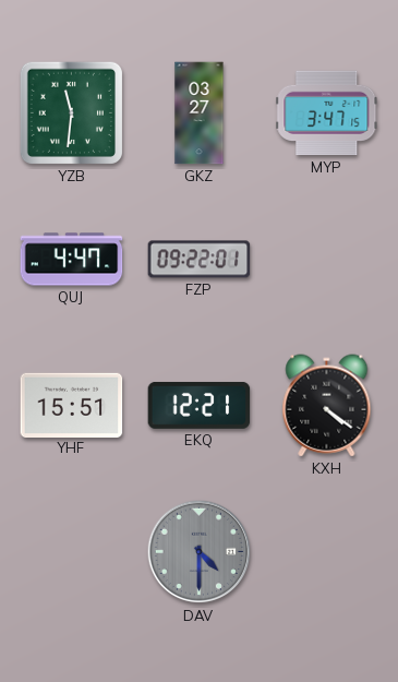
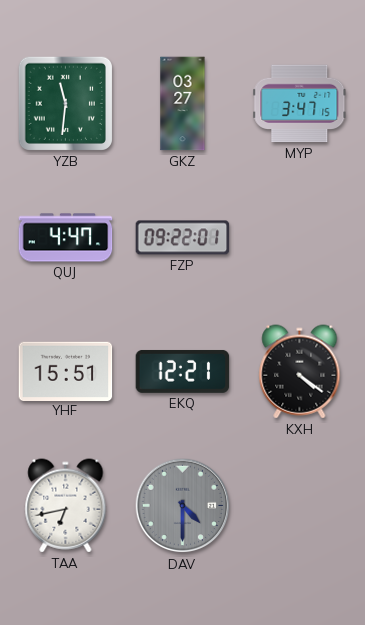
TAA: none -> 6:43
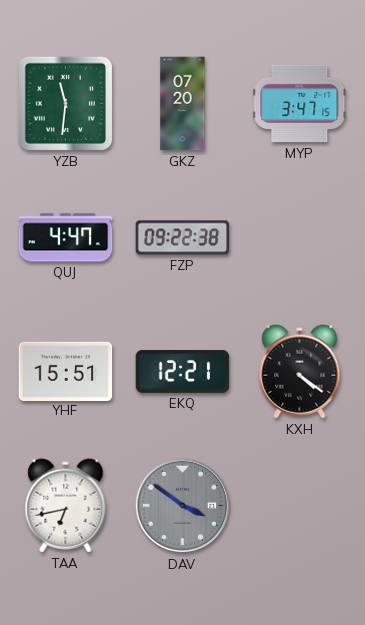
GKZ: 03:27 -> 07:20
FZP: 09:22:01 -> 09:22:38
DAV: 4:30 -> 3:51
